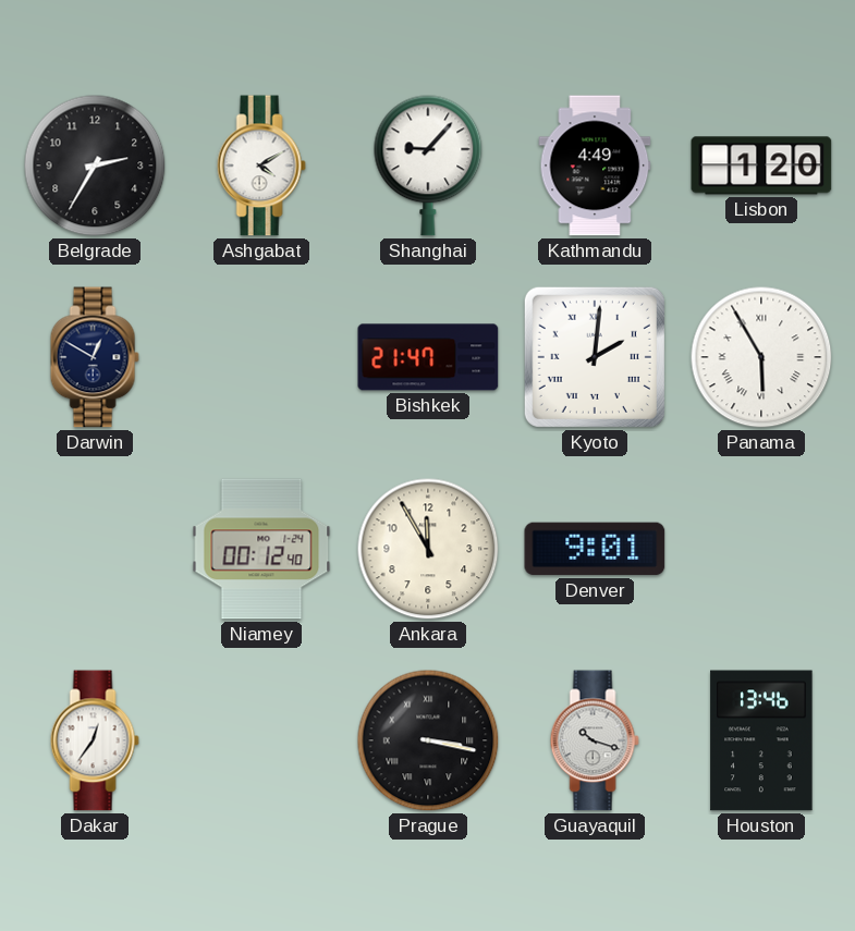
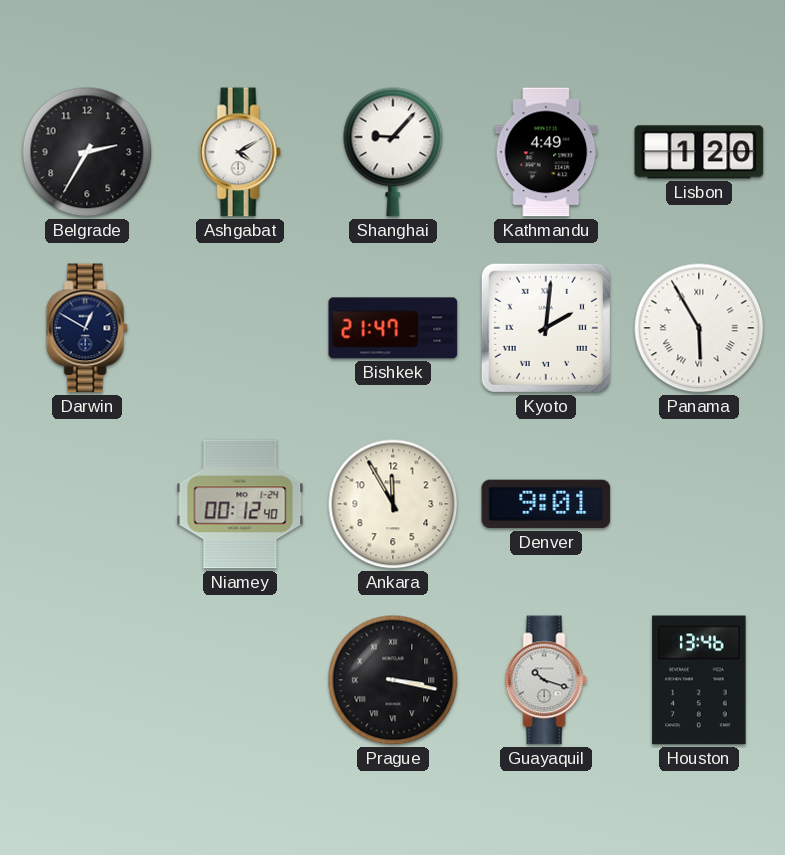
Dakar: 12:36 -> none
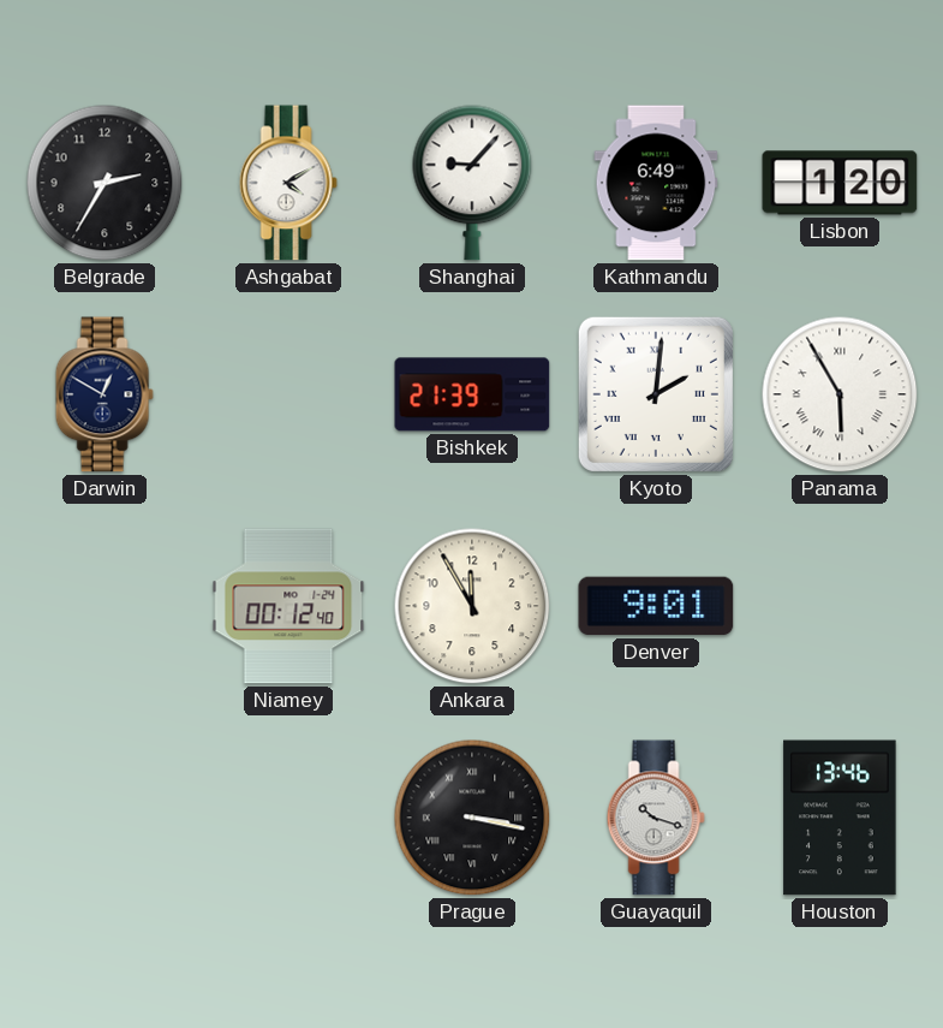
Kathmandu: 4:49 -> 6:49
Bishkek: 21:47 -> 21:39
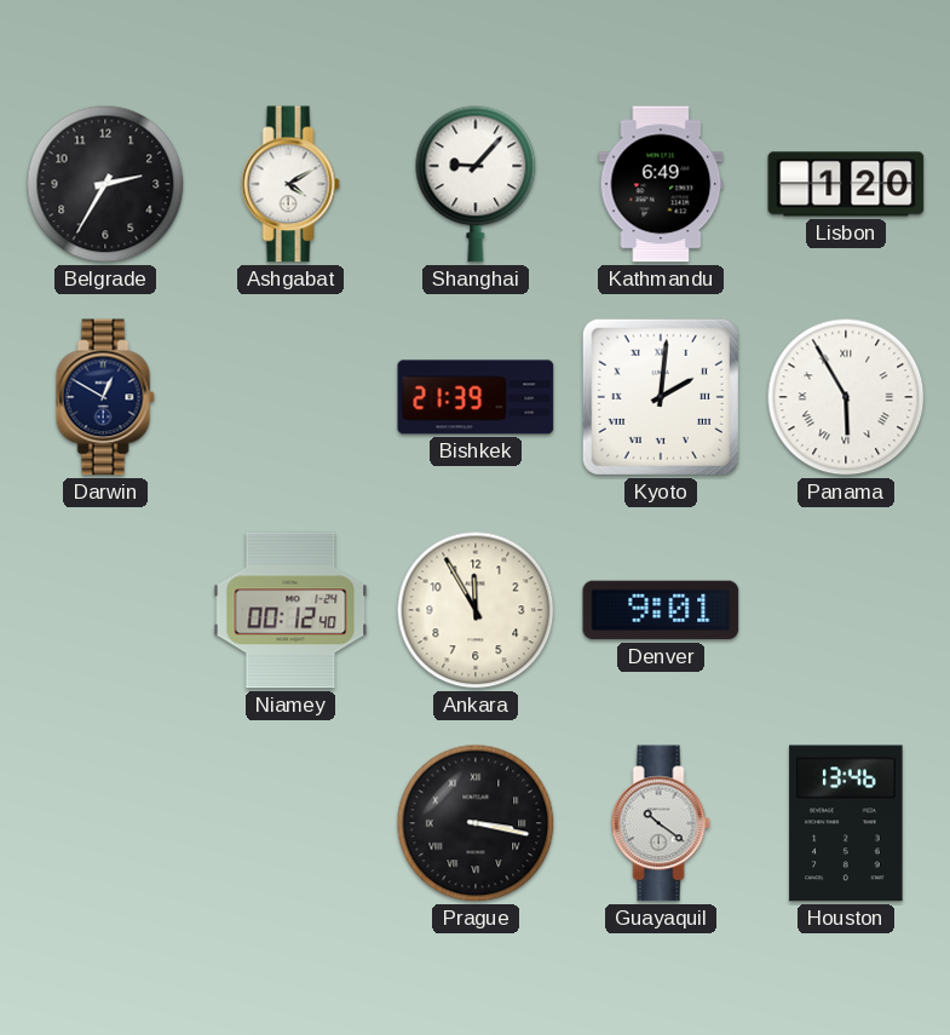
Guayaquil: 10:18 -> 10:21
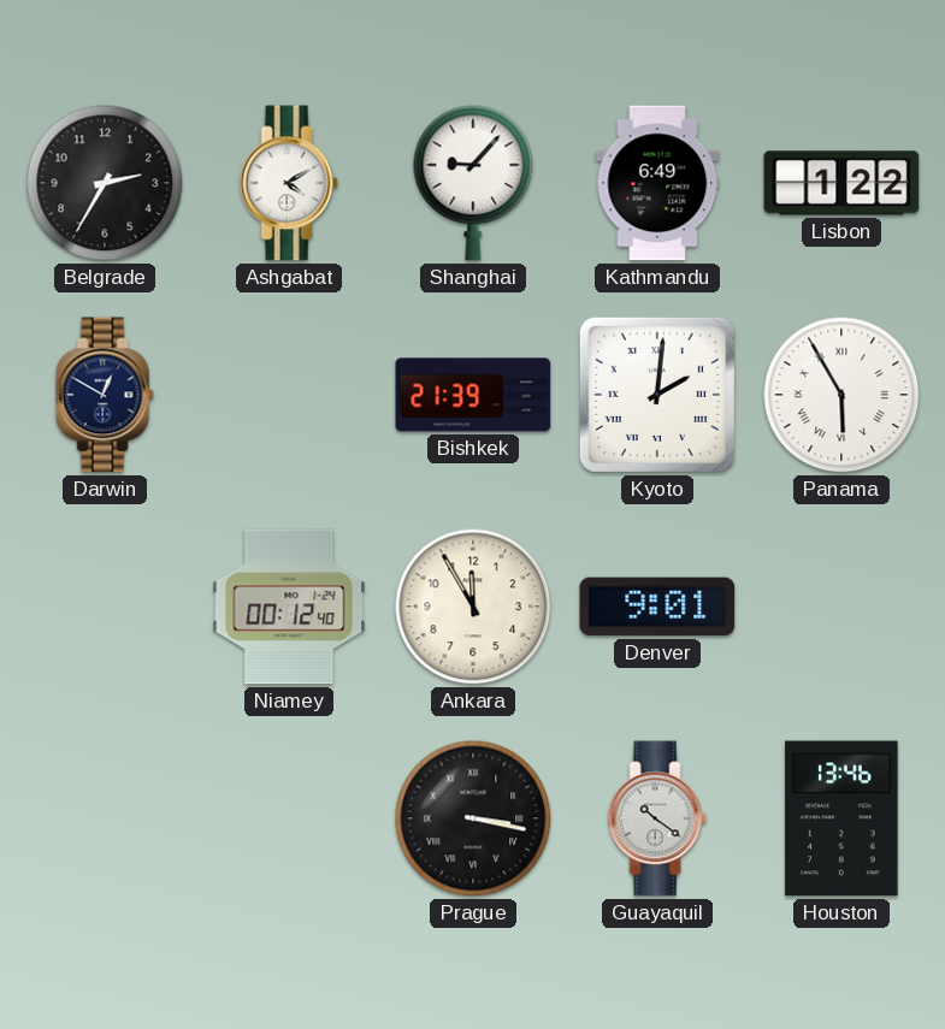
Lisbon: 1:20 -> 1:22
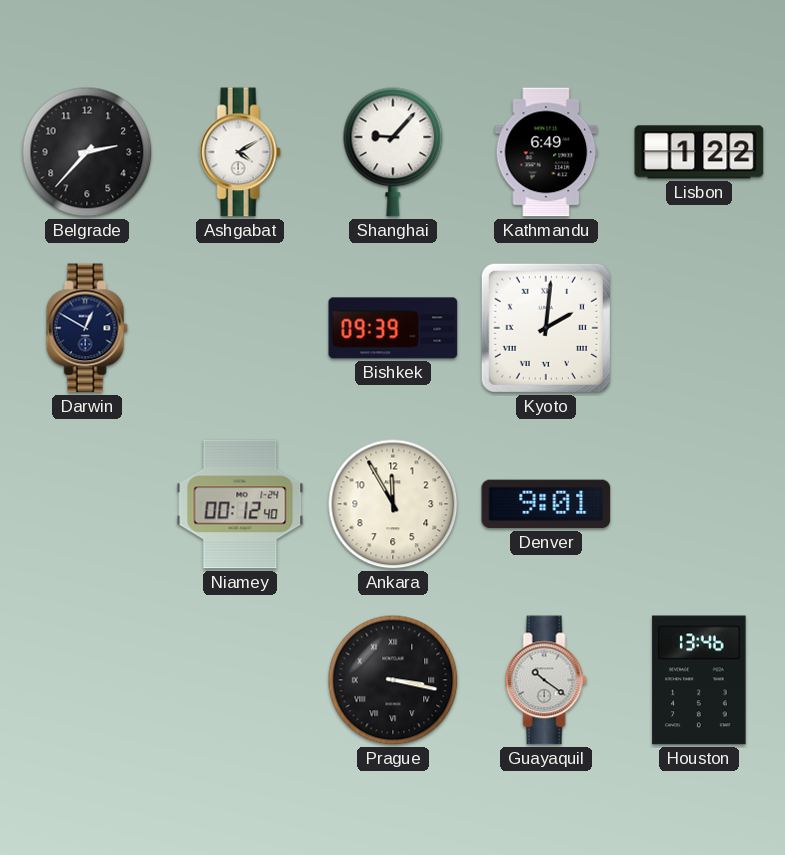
Belgrade: 2:35 -> 2:37
Bishkek: 21:39 -> 09:39
Panama: 5:55 -> none
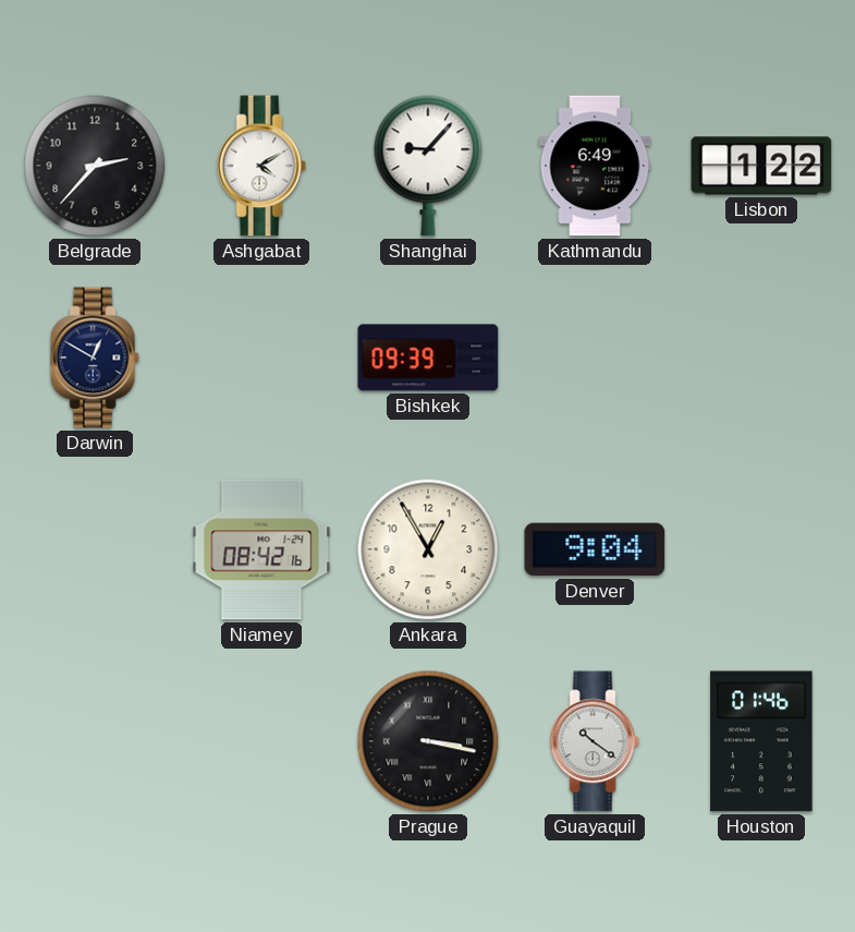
Kyoto: 2:01 -> none
Niamey: 00:12 -> 08:42
Ankara: 11:55 -> 12:55
Denver: 9:01 -> 9:04
Houston: 13:46 -> 01:46
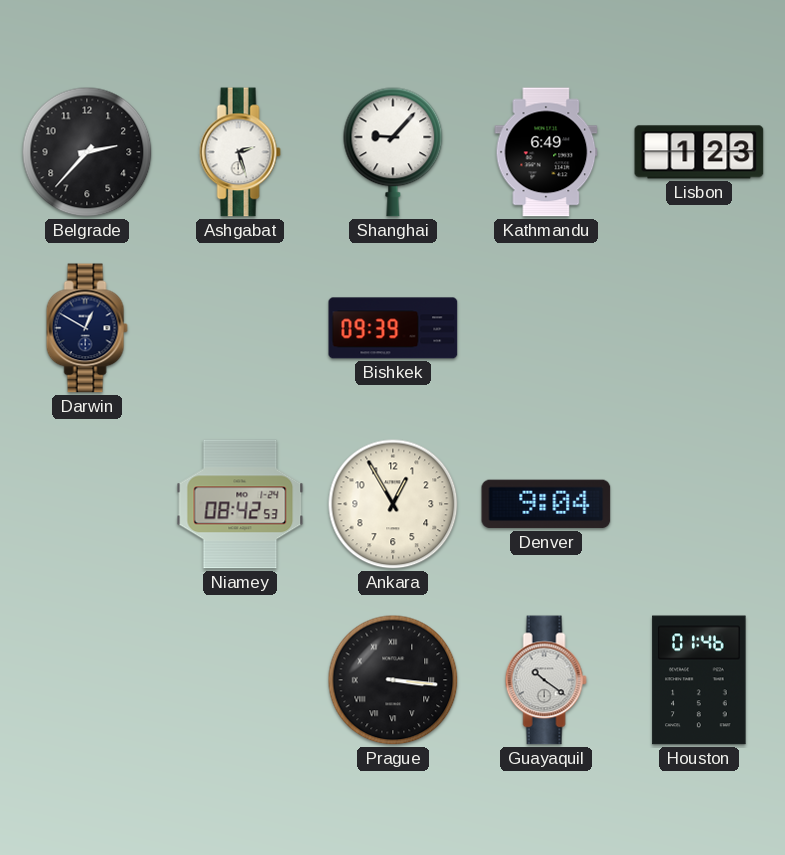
Ashgabat: 4:10 -> 2:27
Lisbon: 1:22 -> 1:23
Niamey: 08:42:16 -> 08:42:53
Prague: 3:17 -> 3:16
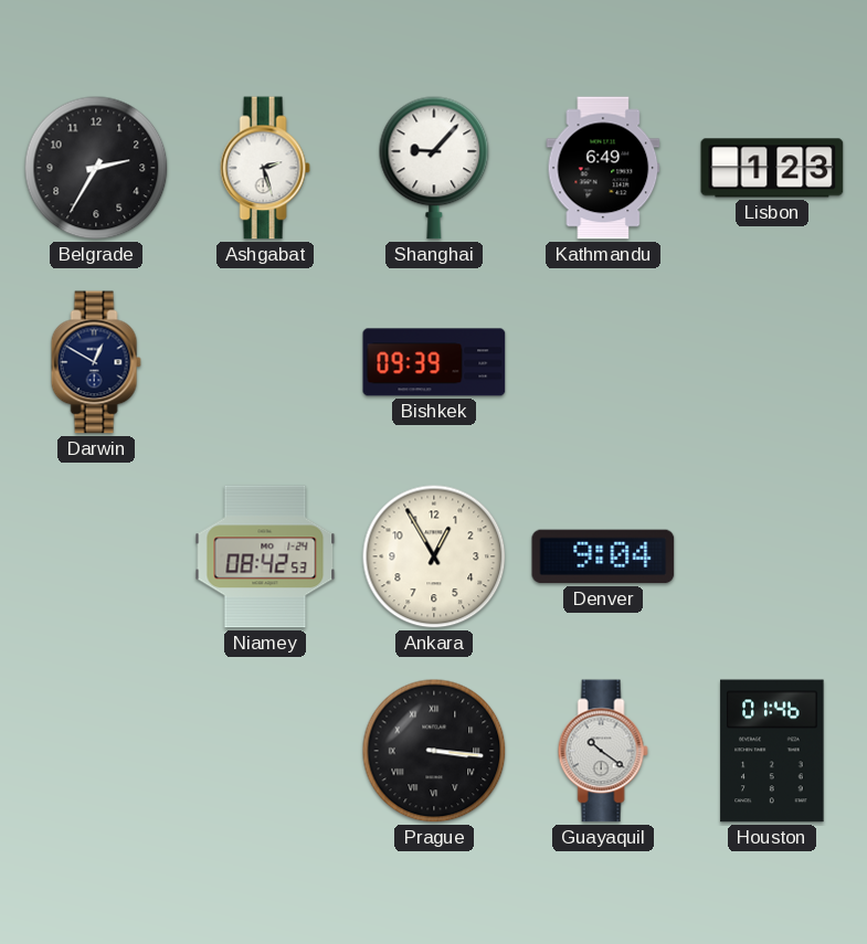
Belgrade: 2:37 -> 2:35
